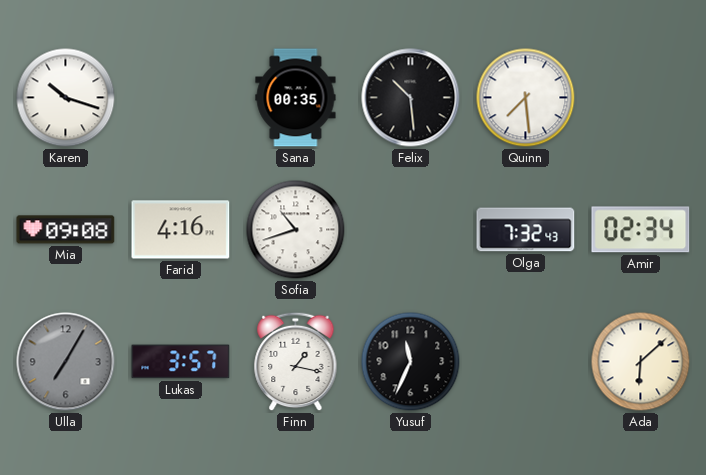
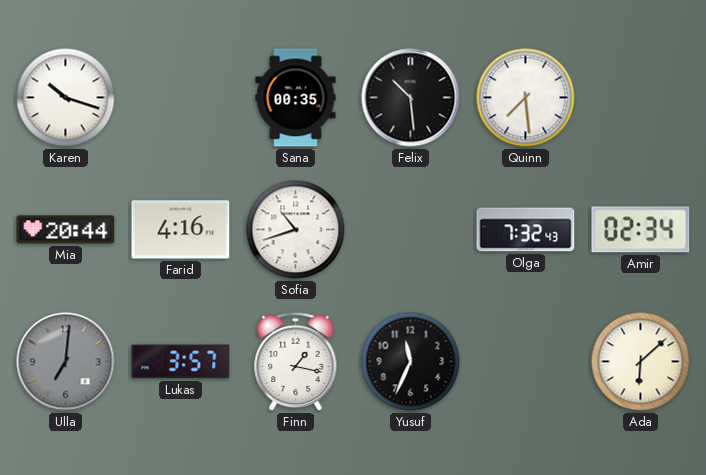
Mia: 09:08 -> 20:44
Ulla: 7:05 -> 7:01
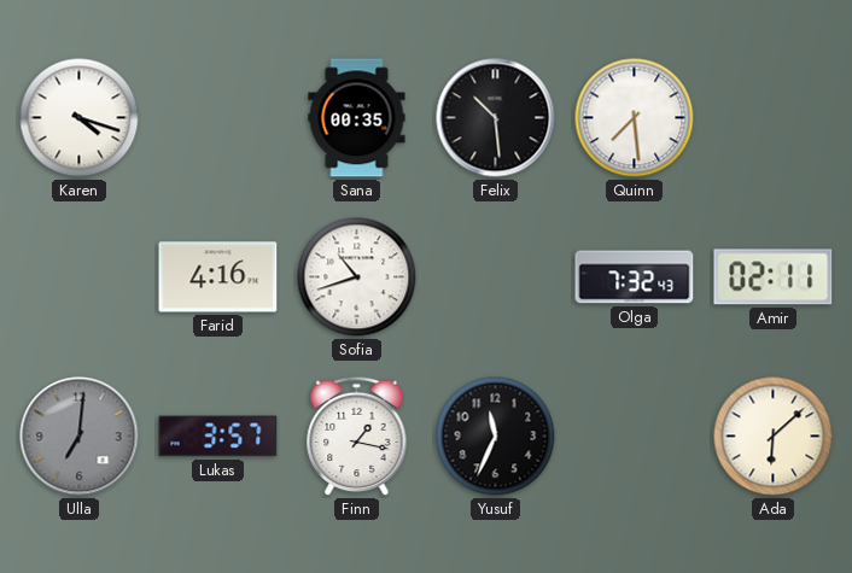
Karen: 10:18 -> 4:18
Mia: 20:44 -> none
Amir: 02:34 -> 02:11
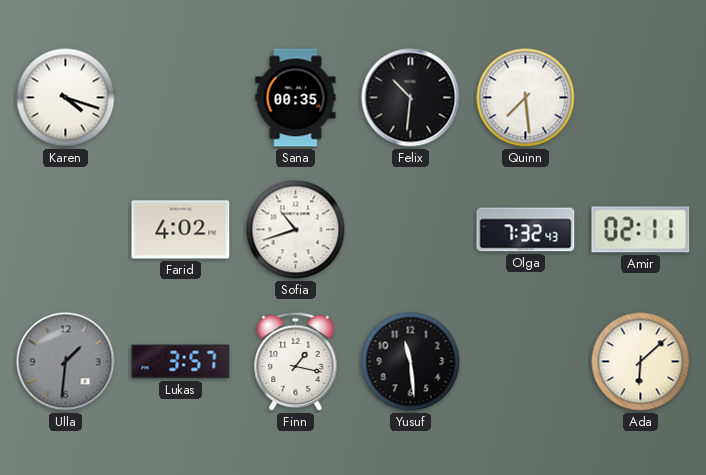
Felix: 10:29 -> 10:31
Farid: 4:16 -> 4:02
Ulla: 7:01 -> 1:31
Yusuf: 11:34 -> 11:29
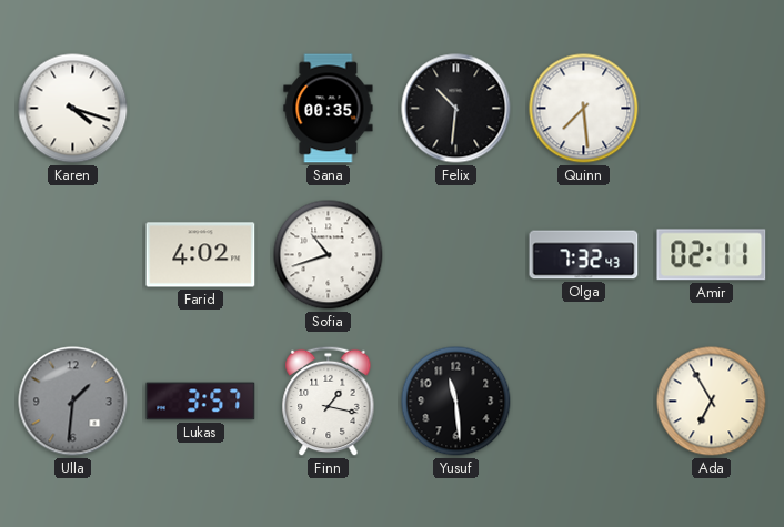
Ada: 6:08 -> 6:55
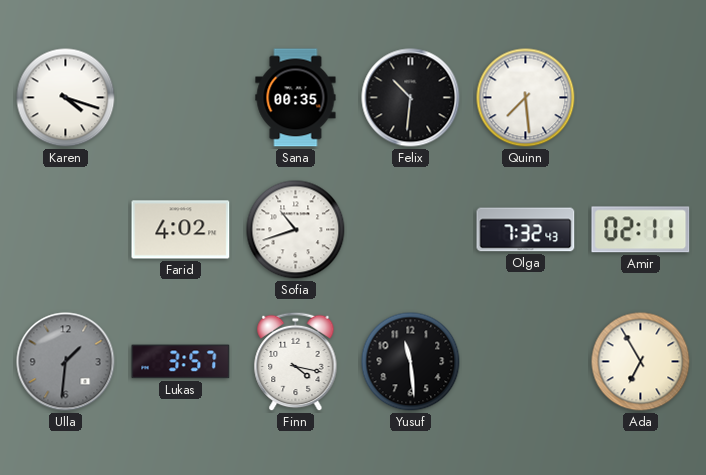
Finn: 1:17 -> 4:17
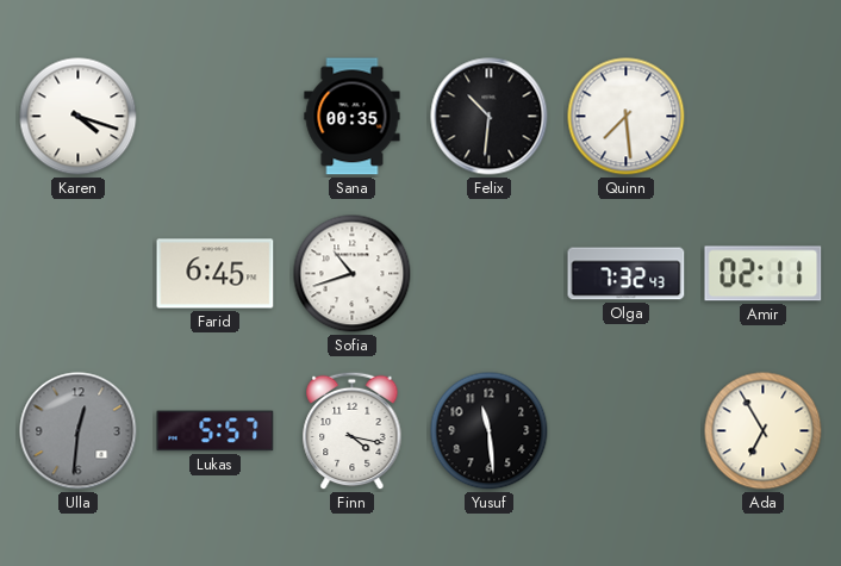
Farid: 4:02 -> 6:45
Ulla: 1:31 -> 12:31
Lukas: 3:57 -> 5:57
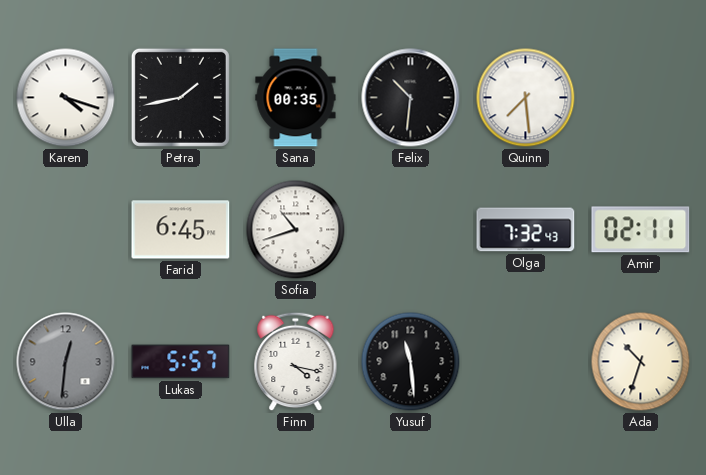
Petra: none -> 1:43
Ada: 6:55 -> 10:33
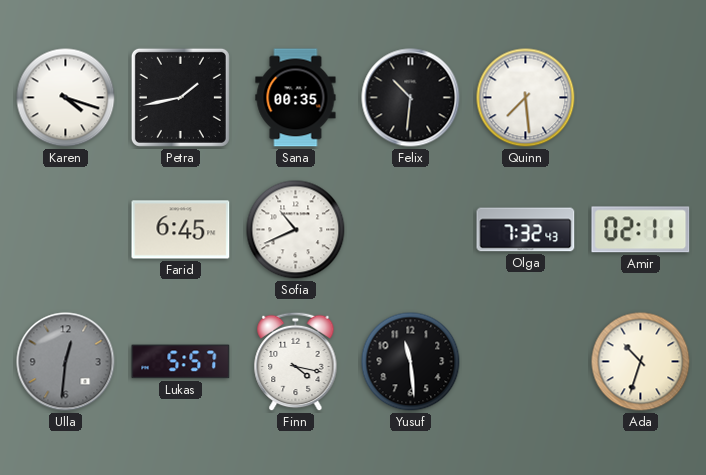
Sofia: 10:42 -> 10:41
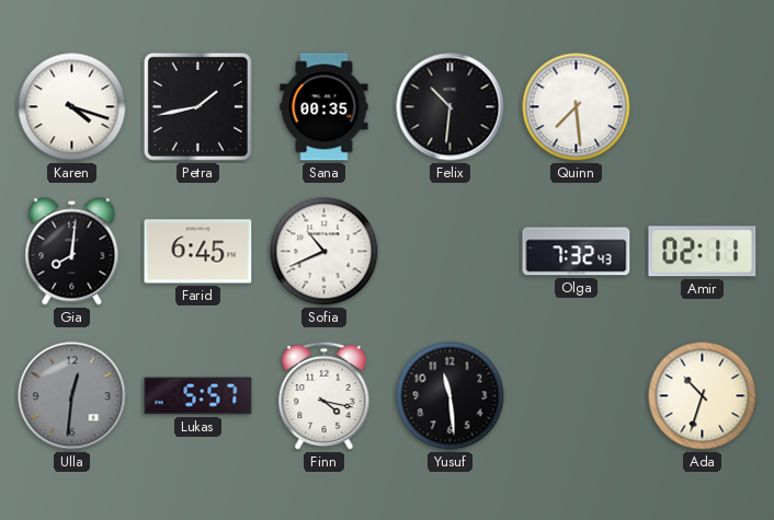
Gia: none -> 8:01
